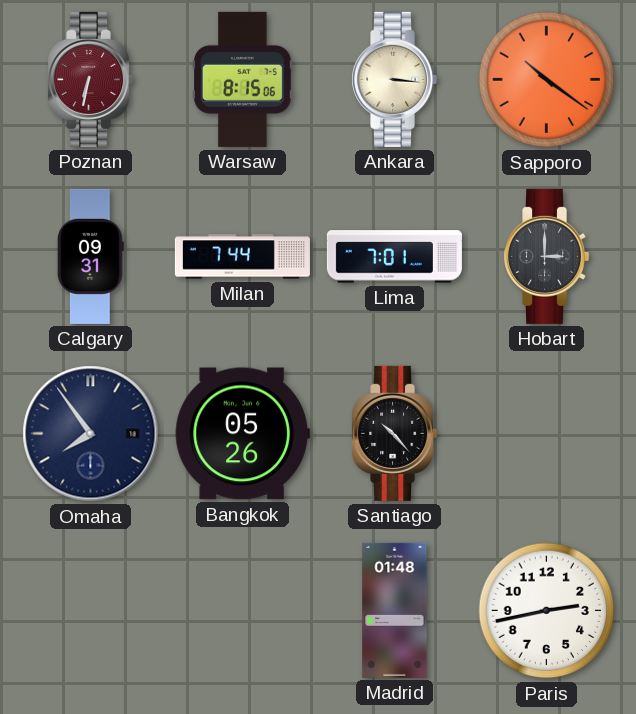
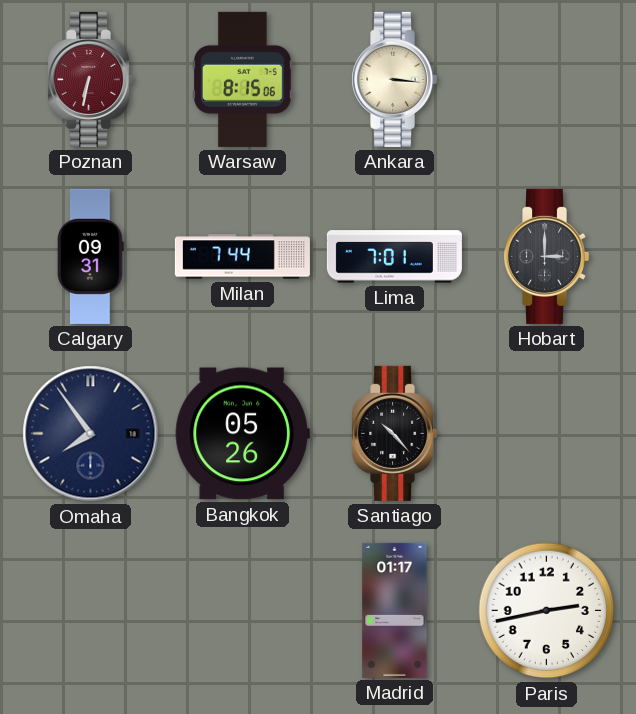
Sapporo: 10:21 -> none
Madrid: 01:48 -> 01:17
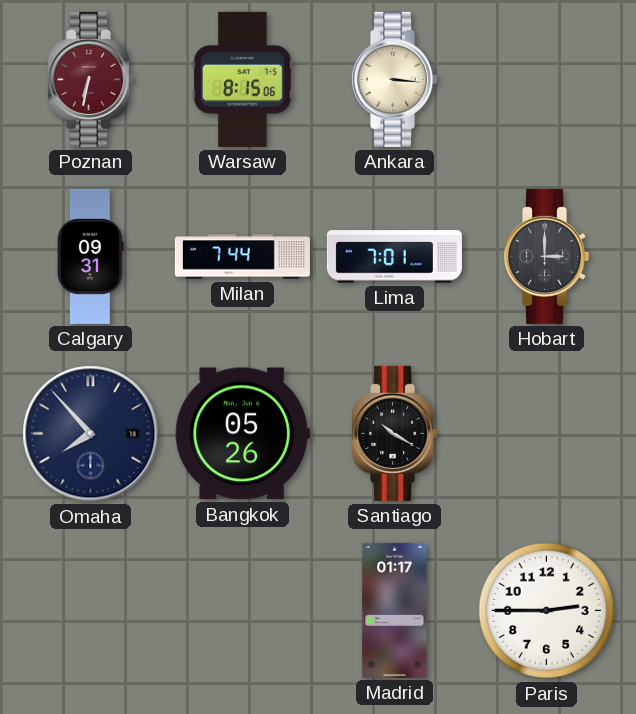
Omaha: 7:54 -> 7:53
Santiago: 10:23 -> 10:20
Paris: 2:43 -> 2:45
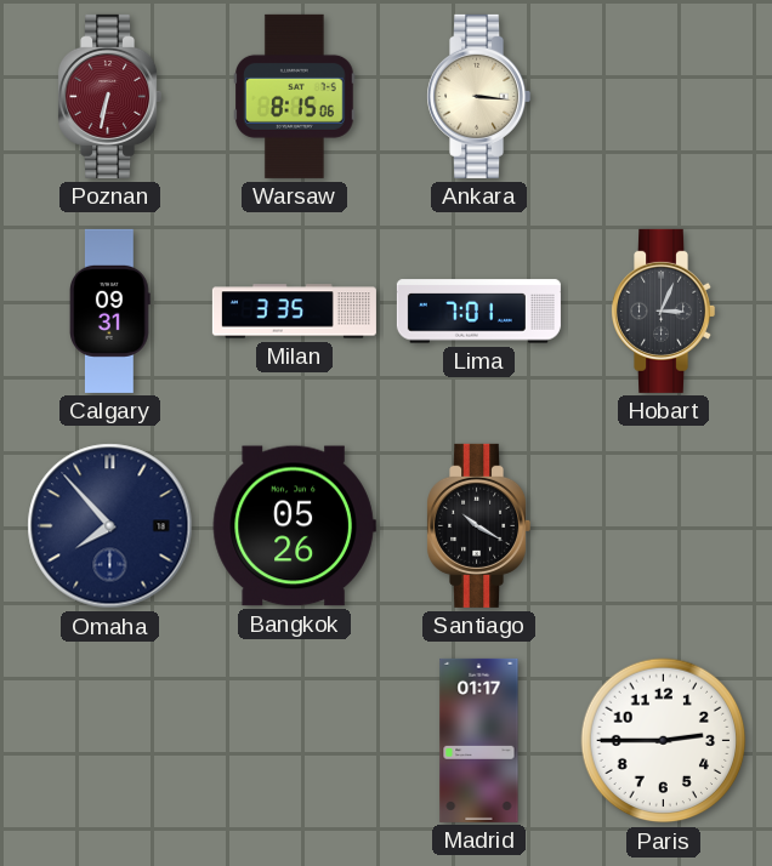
Milan: 7:44 -> 3:35
Hobart: 3:00 -> 3:04
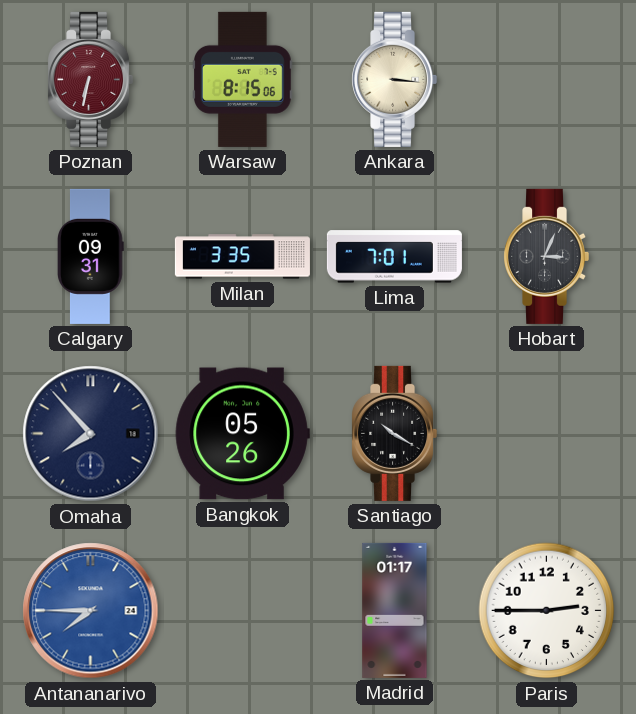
Antananarivo: none -> 7:45
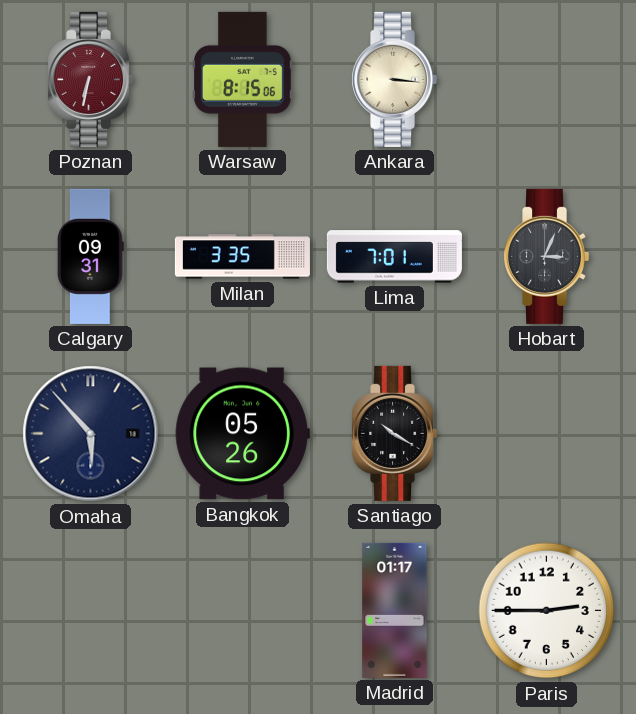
Omaha: 7:53 -> 5:53
Antananarivo: 7:45 -> none
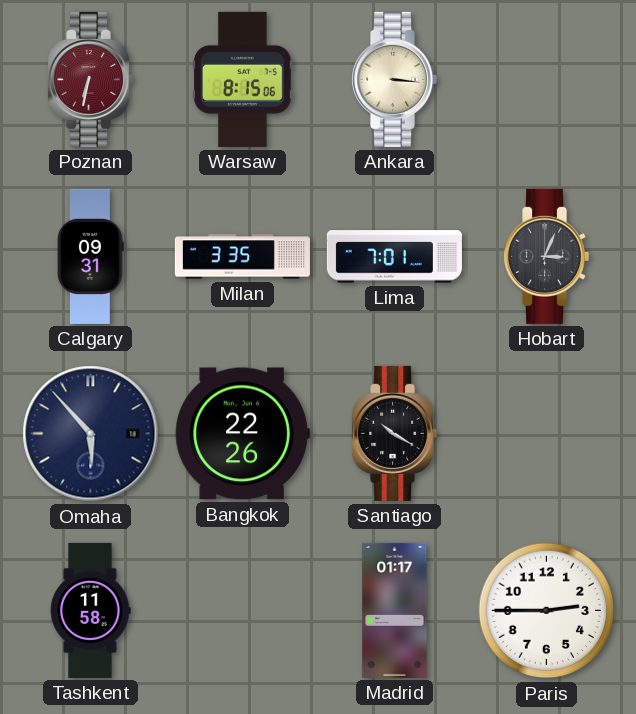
Bangkok: 05:26 -> 22:26
Tashkent: none -> 11:58
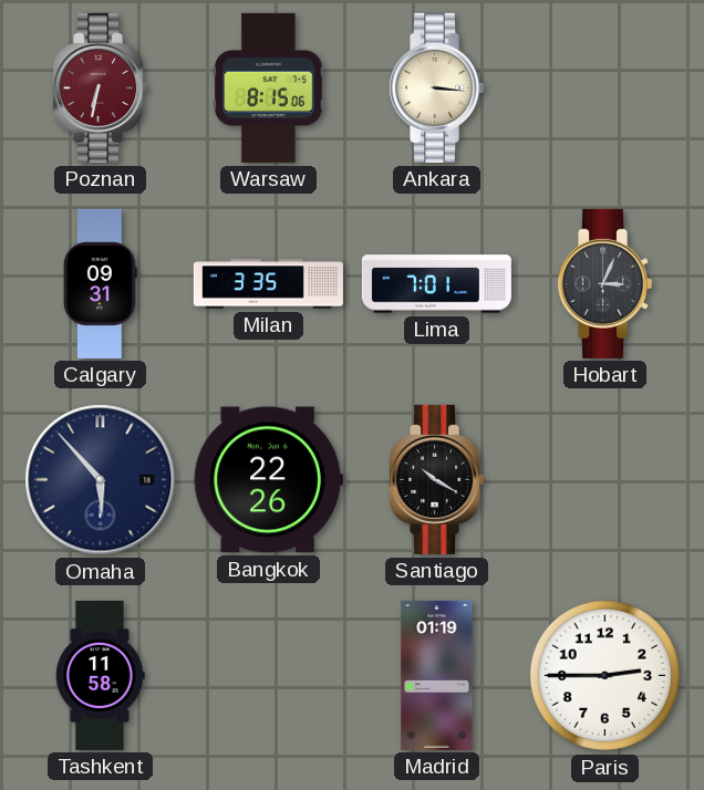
Madrid: 01:17 -> 01:19
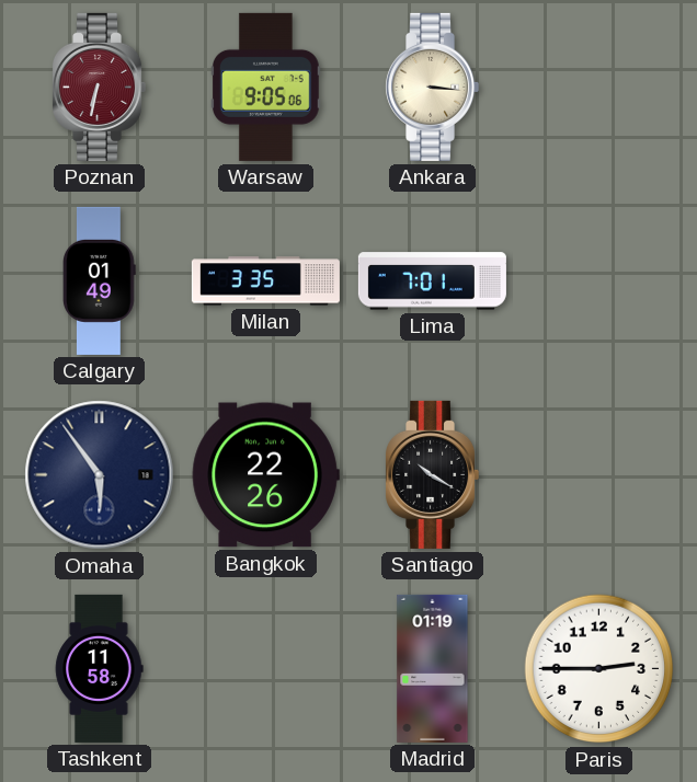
Warsaw: 8:15 -> 9:05
Calgary: 09:31 -> 01:49
Hobart: 3:04 -> none
Omaha: 5:53 -> 5:54
